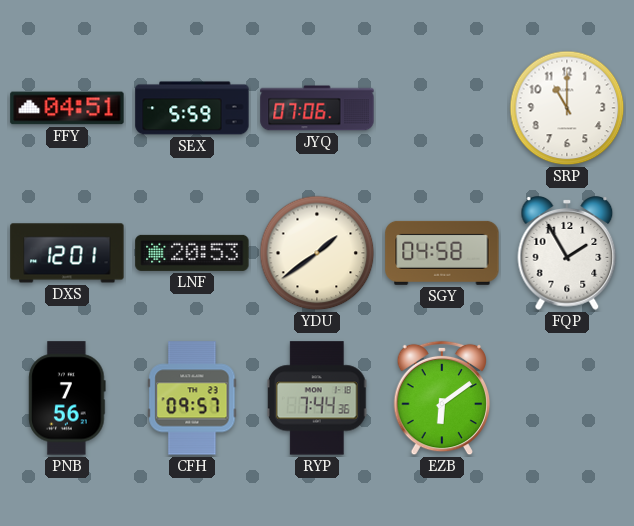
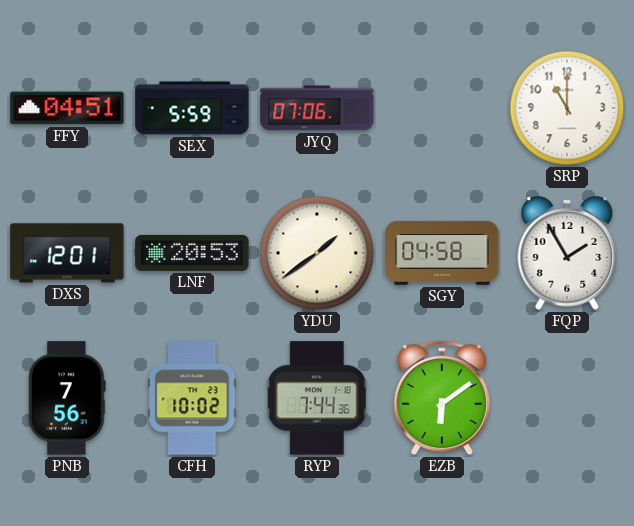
CFH: 09:57 -> 10:02
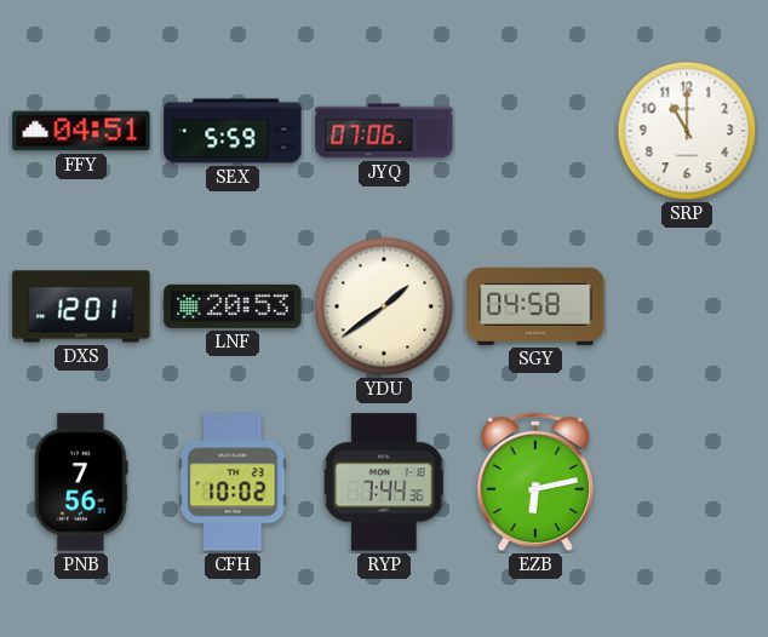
FQP: 1:55 -> none
EZB: 6:09 -> 6:13
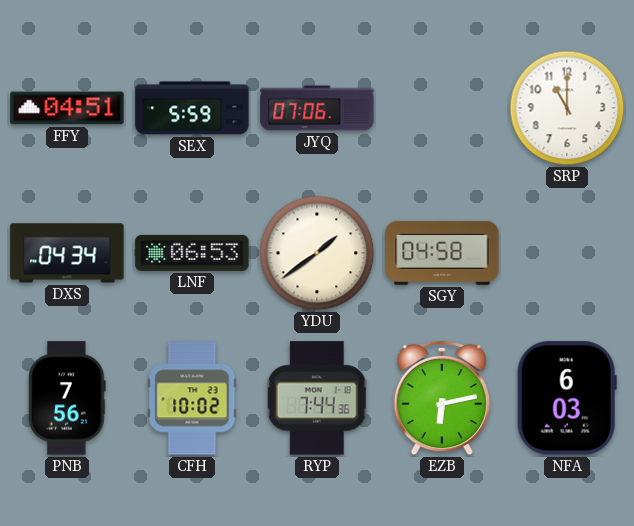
DXS: 12:01 -> 04:34
LNF: 20:53 -> 06:53
NFA: none -> 6:03
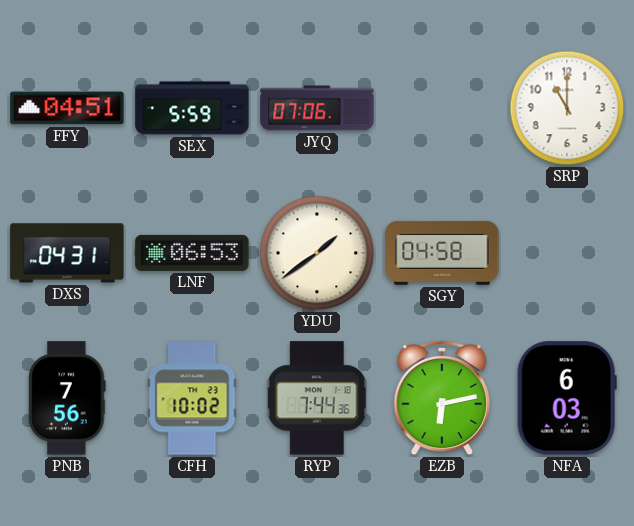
DXS: 04:34 -> 04:31
